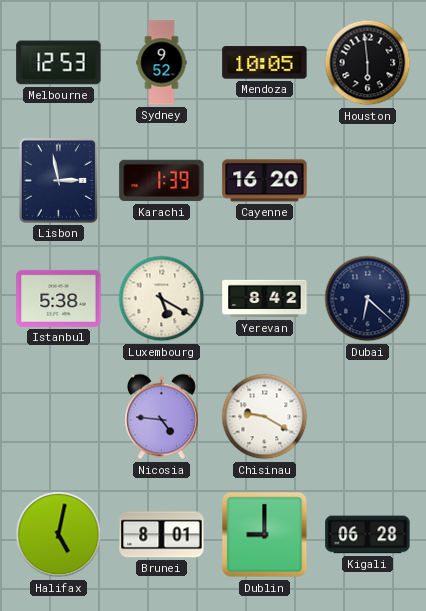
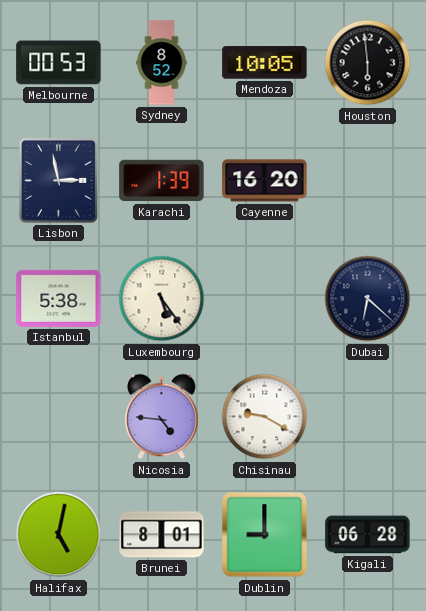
Melbourne: 12:53 -> 00:53
Sydney: 9:52 -> 8:52
Luxembourg: 5:20 -> 5:24
Yerevan: 8:42 -> none
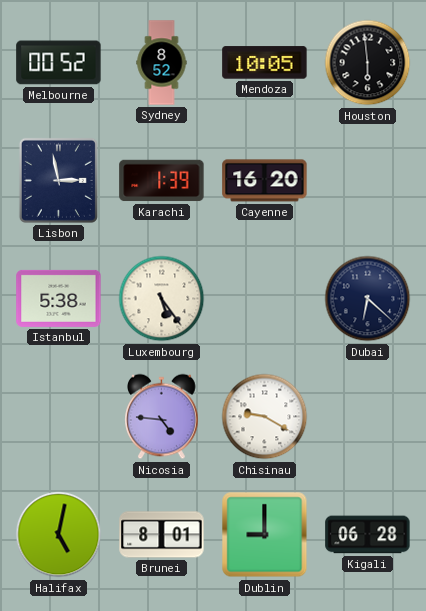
Melbourne: 00:53 -> 00:52
